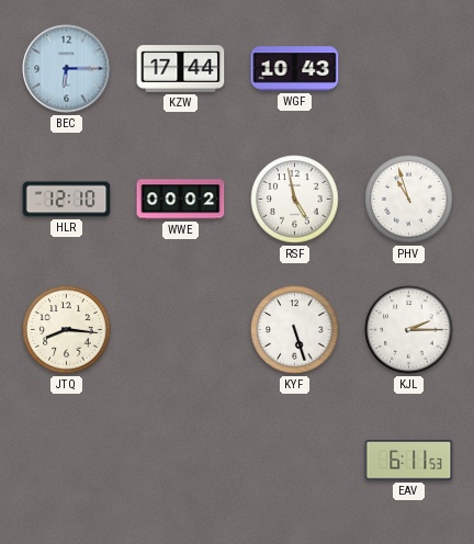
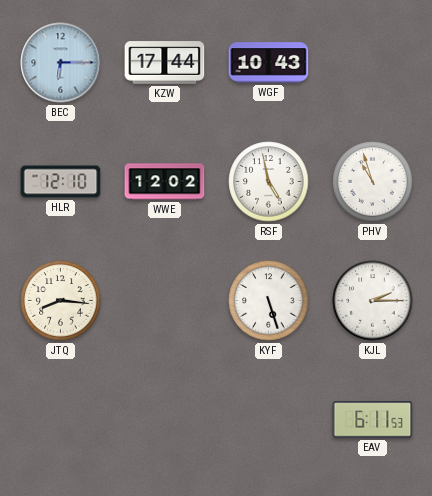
WWE: 00:02 -> 12:02
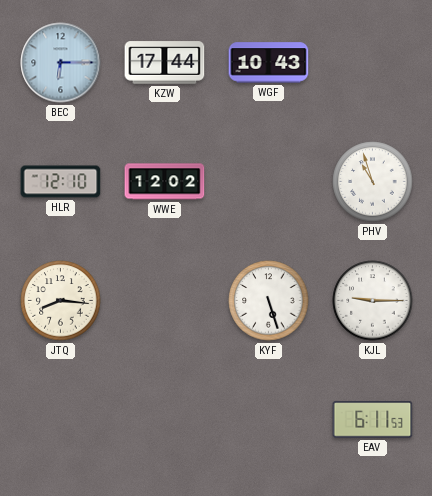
RSF: 4:58 -> none
KJL: 2:15 -> 9:15
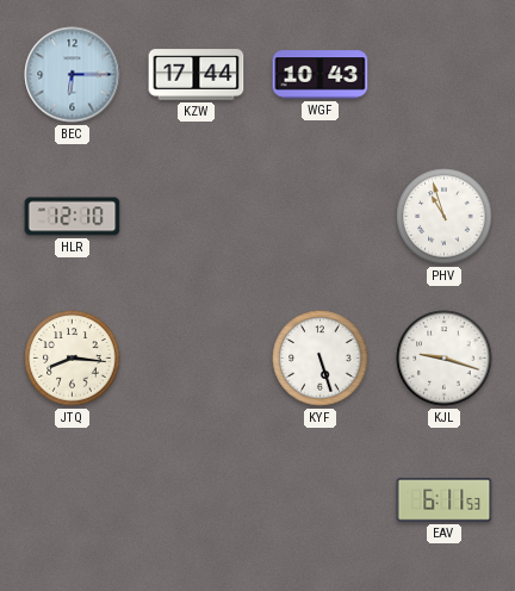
WWE: 12:02 -> none
KJL: 9:15 -> 9:18
